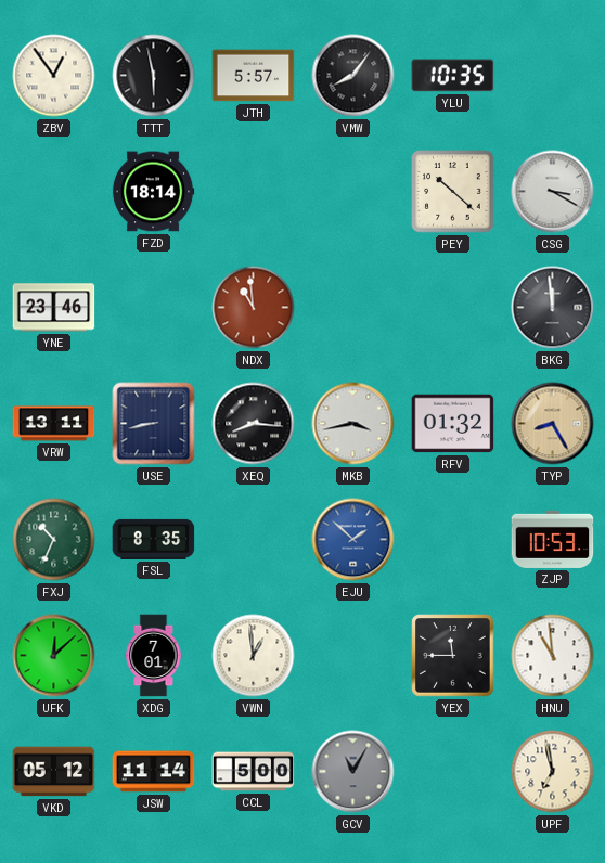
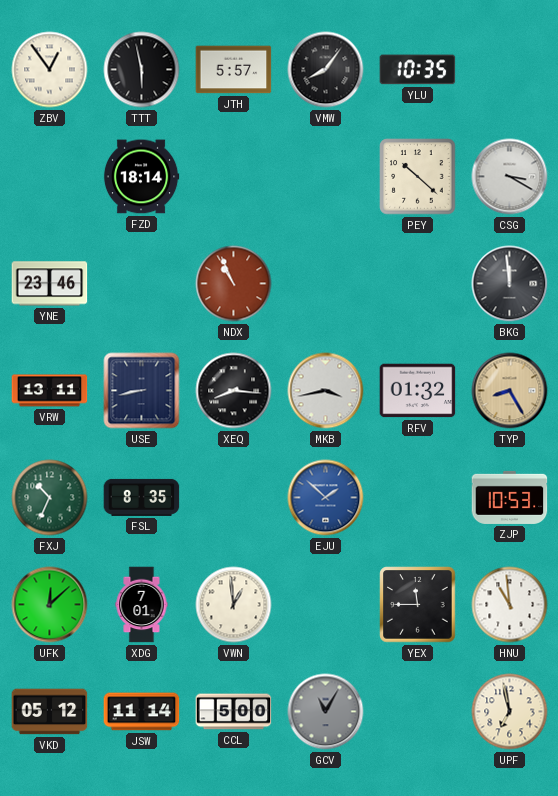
NDX: 10:59 -> 10:56
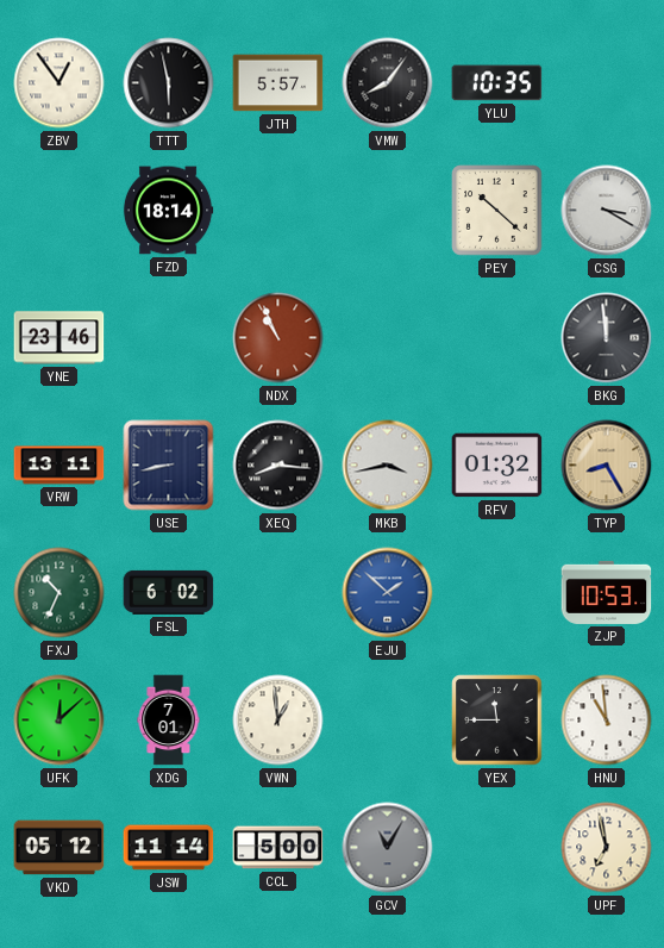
FSL: 8:35 -> 6:02
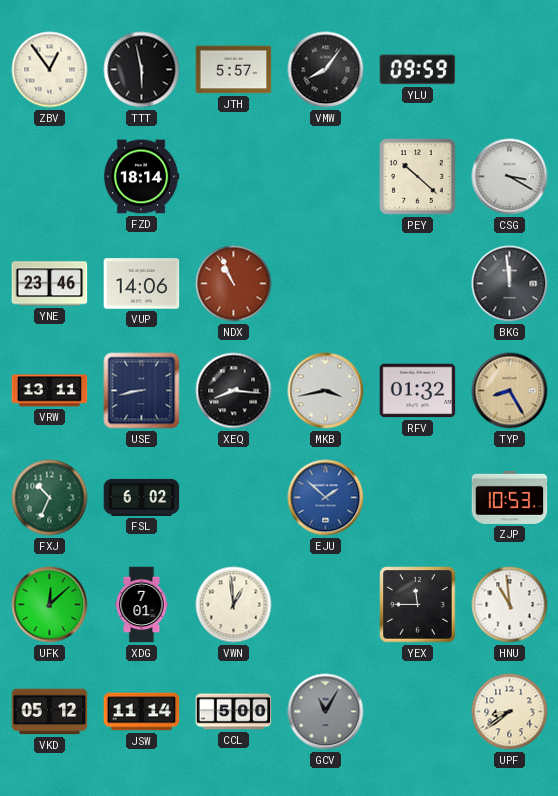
YLU: 10:35 -> 09:59
VUP: none -> 14:06
UPF: 6:58 -> 8:39
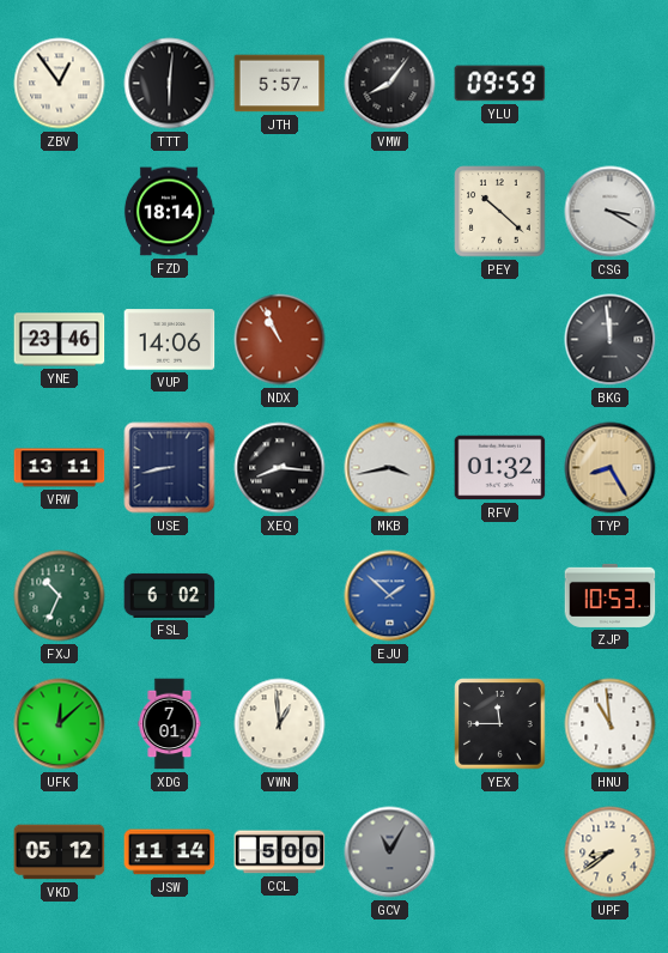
TTT: 5:58 -> 6:01
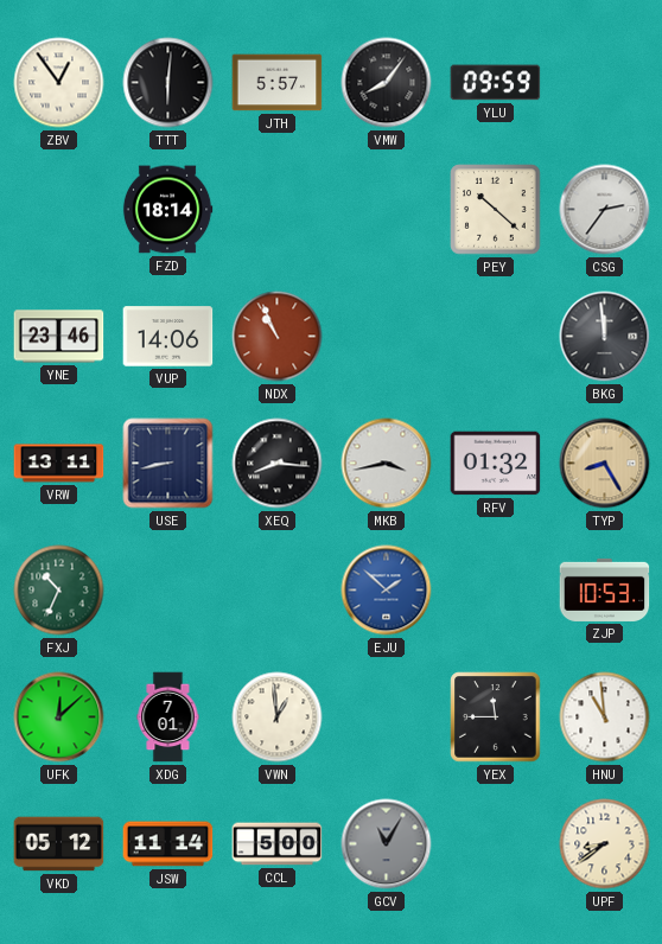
CSG: 3:20 -> 2:36
FSL: 6:02 -> none
